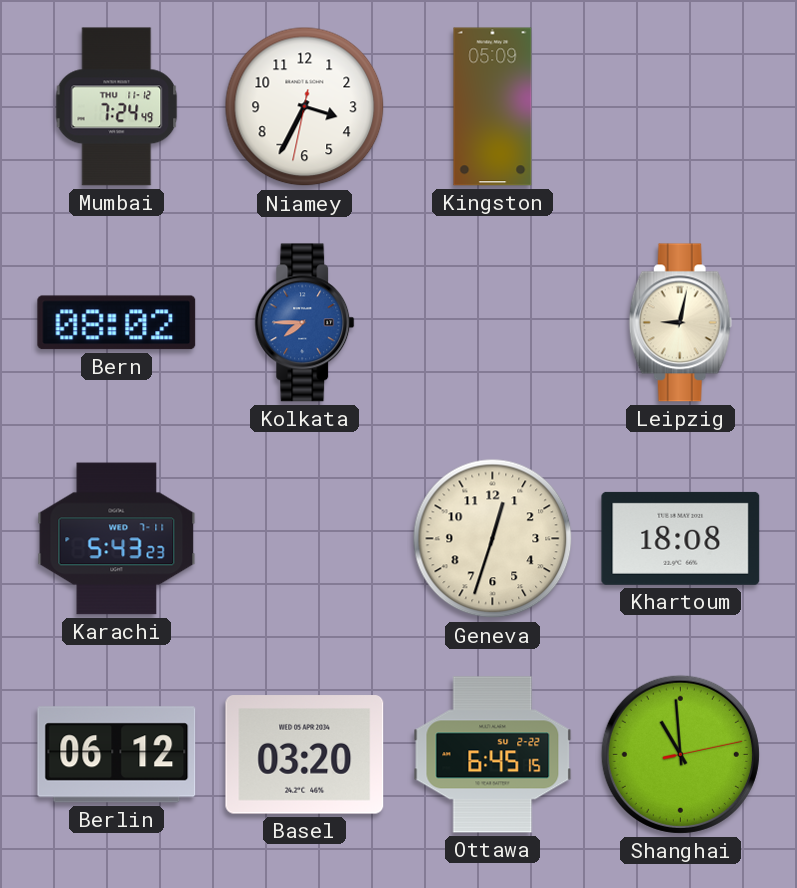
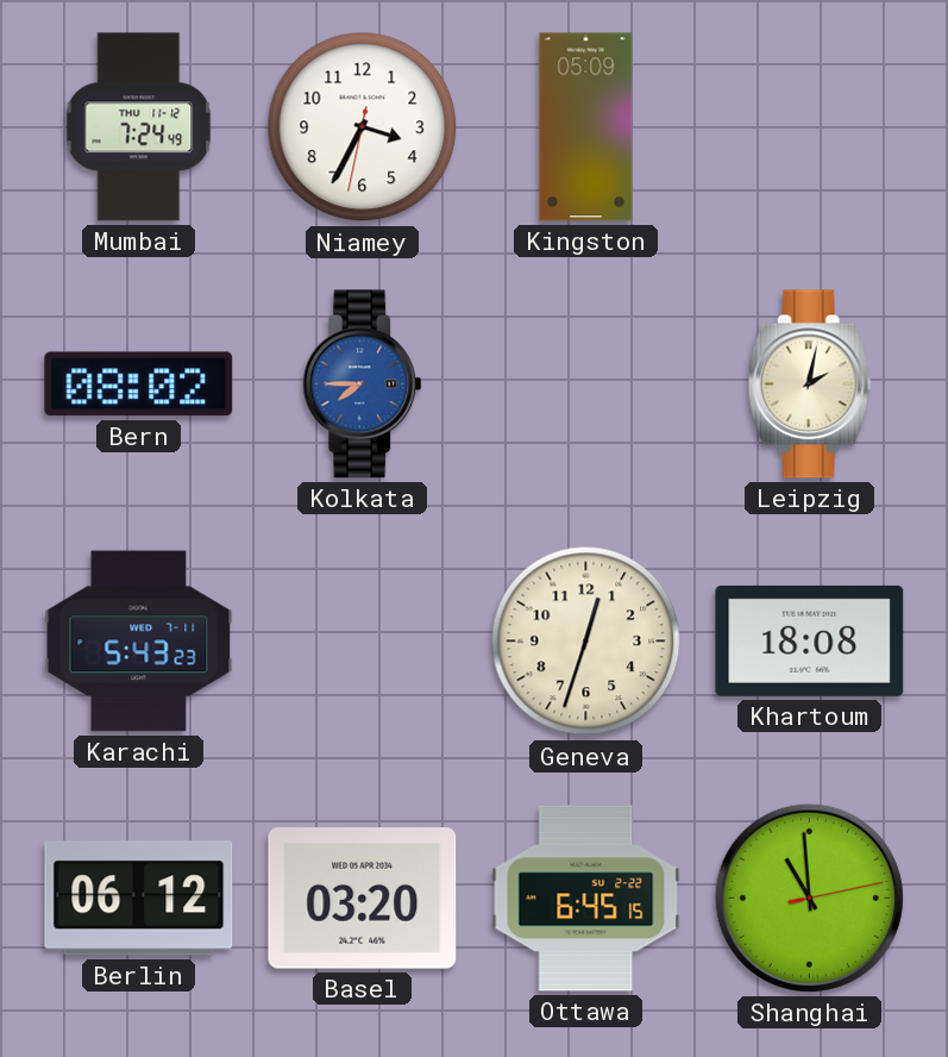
Leipzig: 9:02 -> 2:02
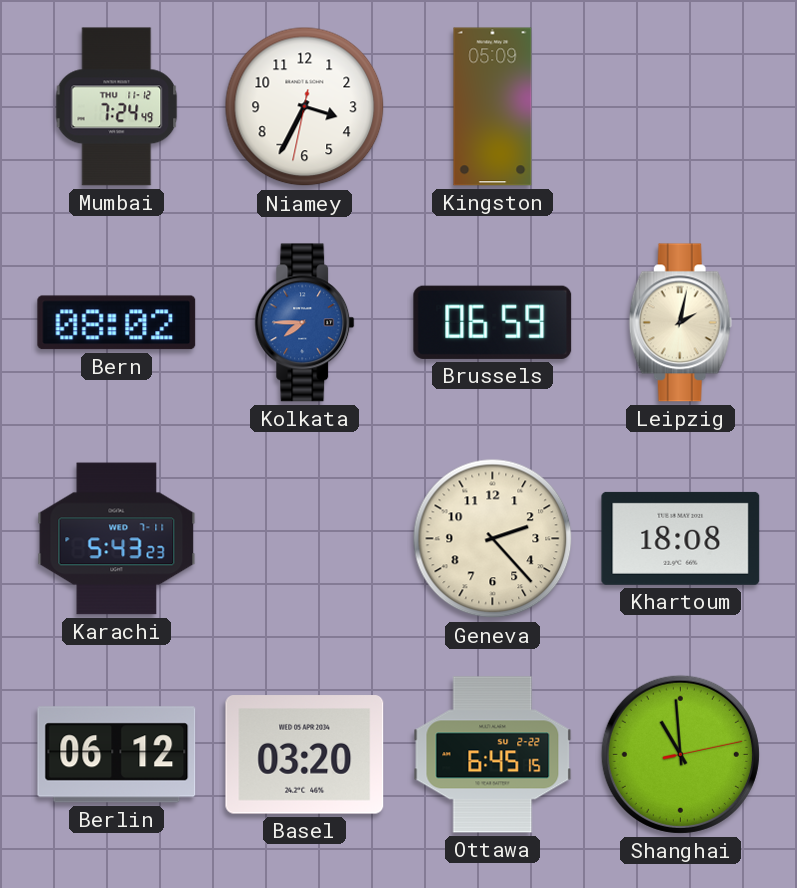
Brussels: none -> 06:59
Geneva: 12:33 -> 2:23
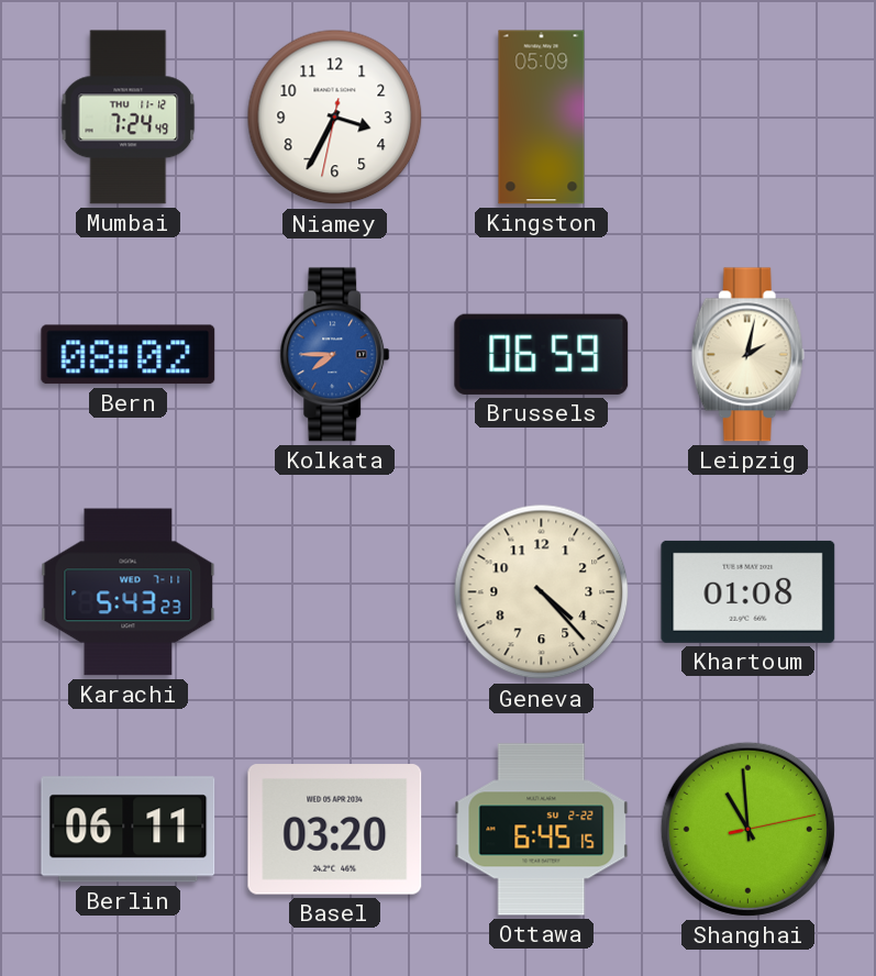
Geneva: 2:23 -> 4:23
Khartoum: 18:08 -> 01:08
Berlin: 06:12 -> 06:11
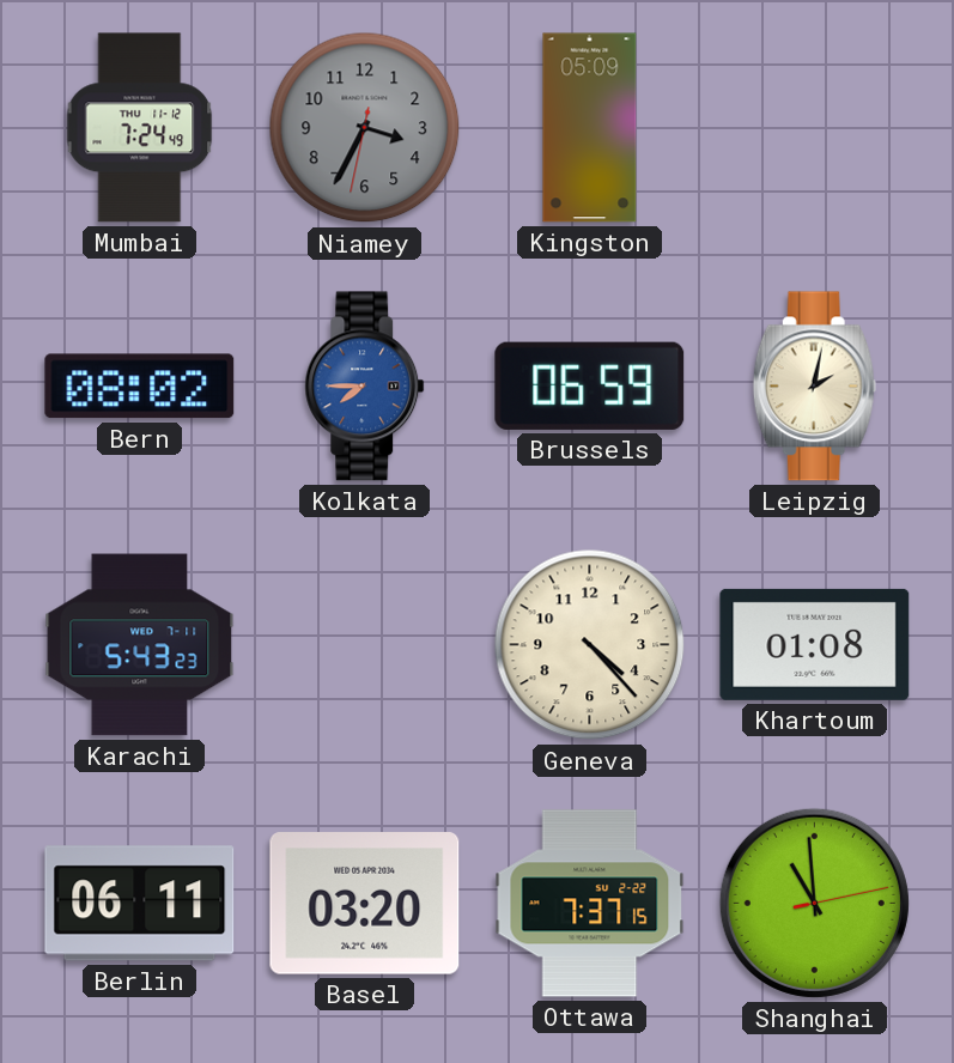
Niamey dial: white -> grey
Ottawa: 6:45 -> 7:37
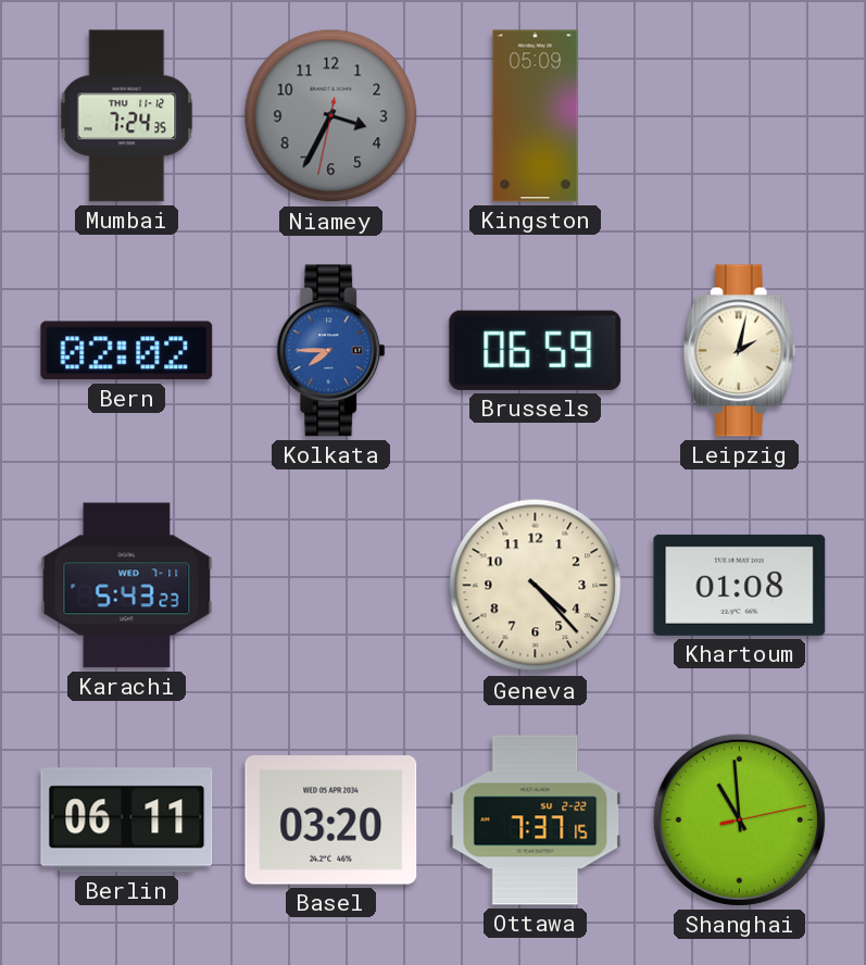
Mumbai: 7:24:49 -> 7:24:35
Bern: 08:02 -> 02:02
